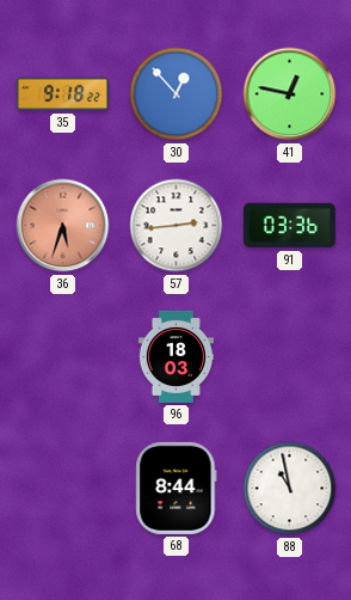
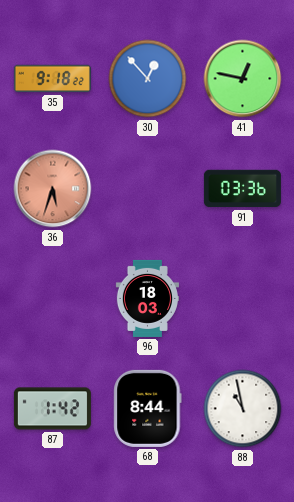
57: 2:44 -> none
87: none -> 1:42
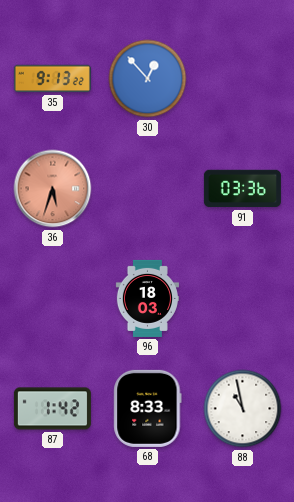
35: 9:18 -> 9:13
41: 12:47 -> none
68: 8:44 -> 8:33
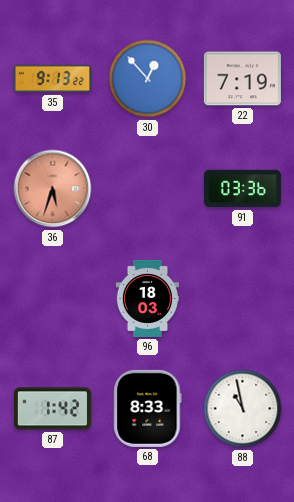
22: none -> 7:19
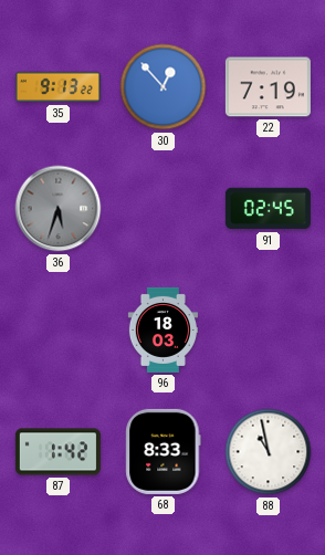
36 dial: salmon -> grey
91: 03:36 -> 02:45
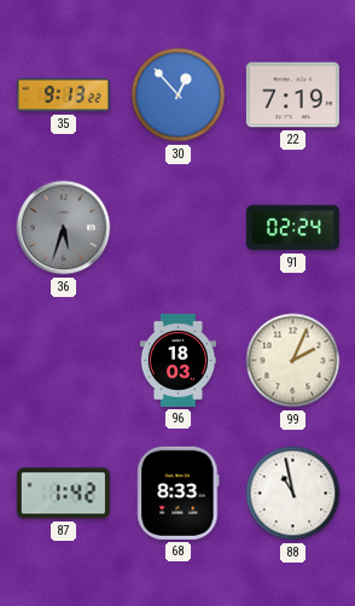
91: 02:45 -> 02:24
99: none -> 2:04
